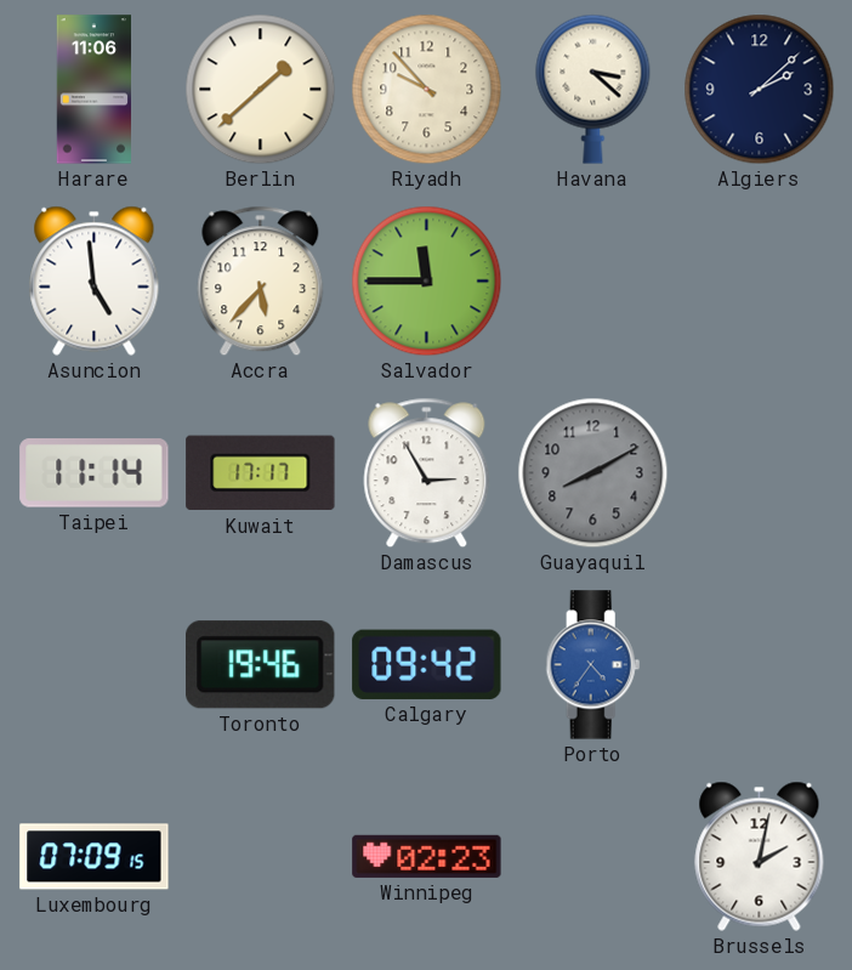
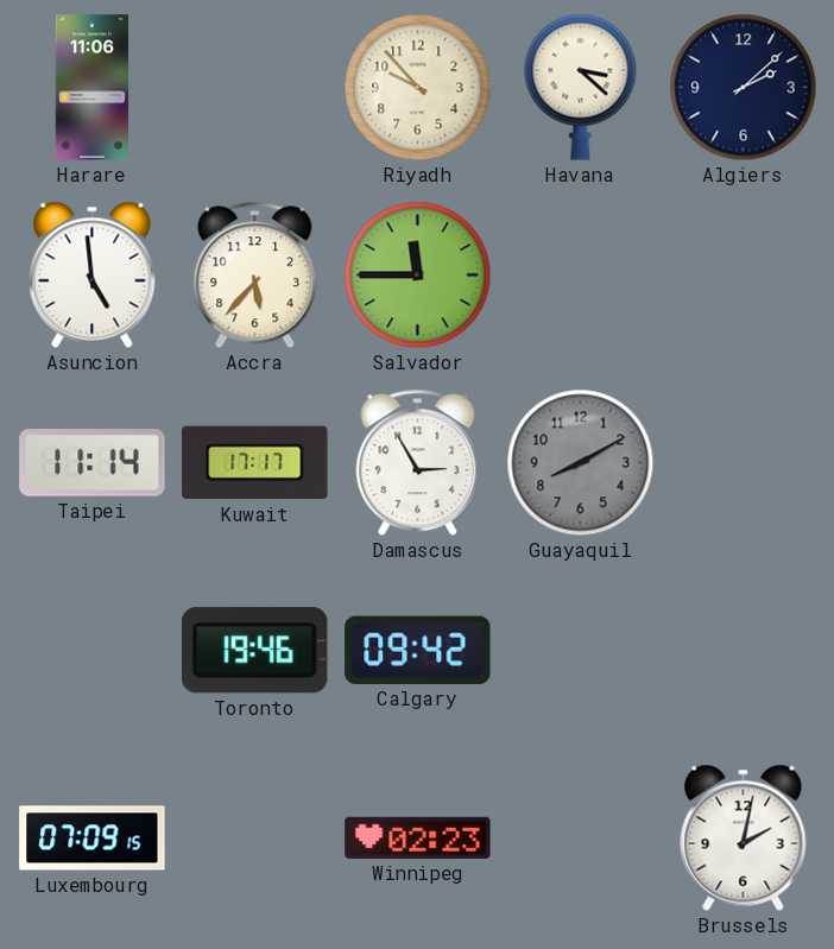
Berlin: 1:38 -> none
Porto: 4:36 -> none
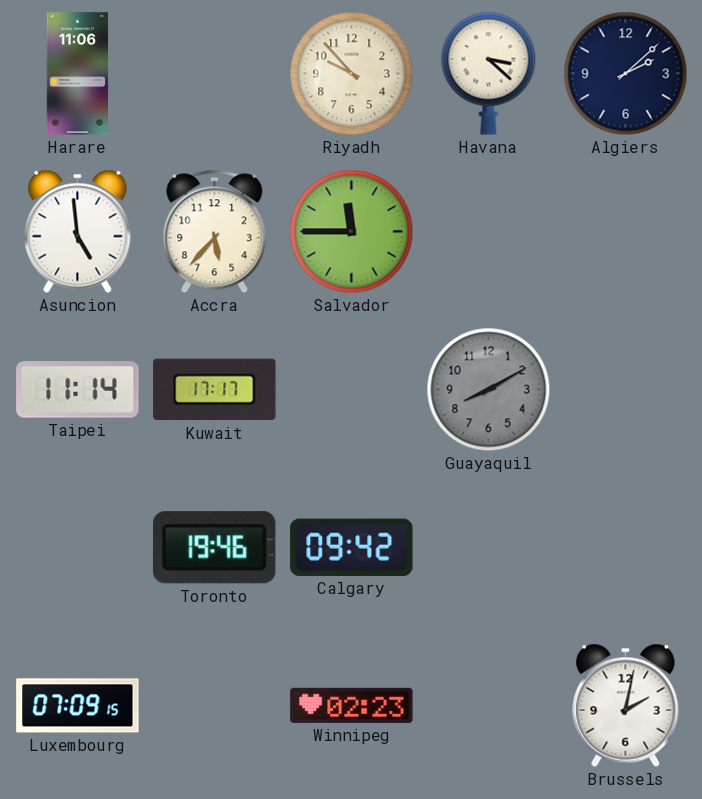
Damascus: 2:55 -> none
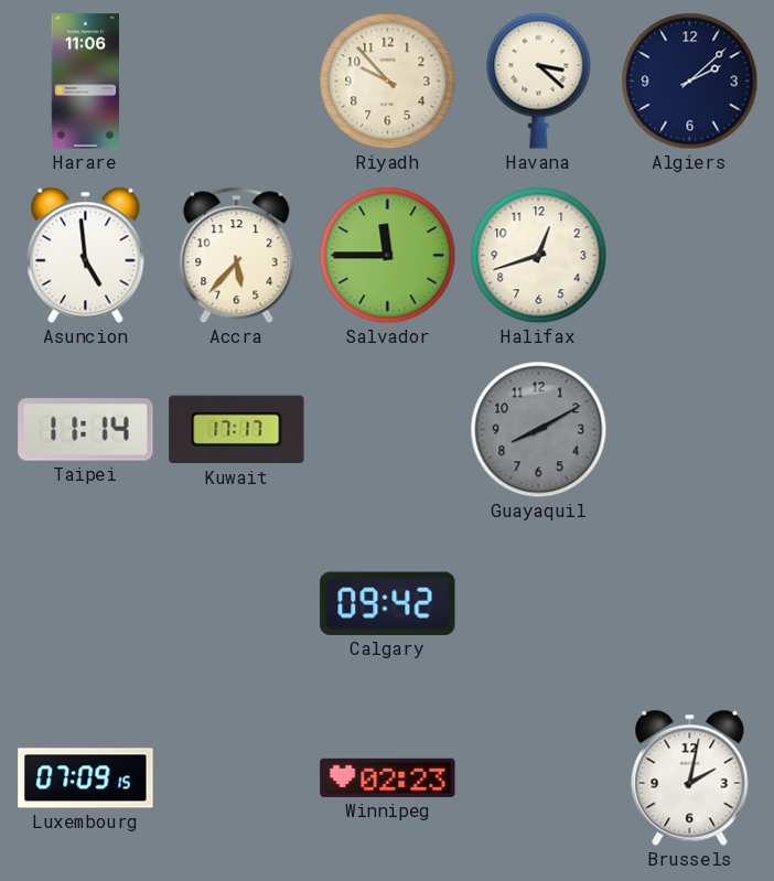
Halifax: none -> 12:42
Toronto: 19:46 -> none
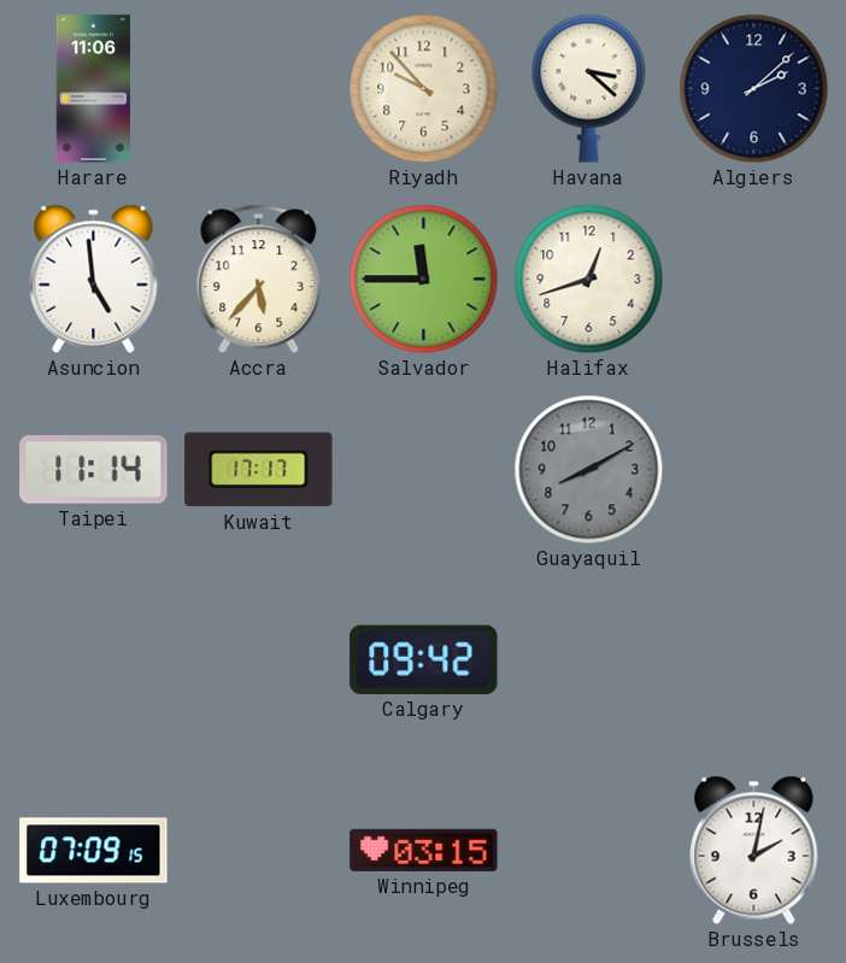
Winnipeg: 02:23 -> 03:15
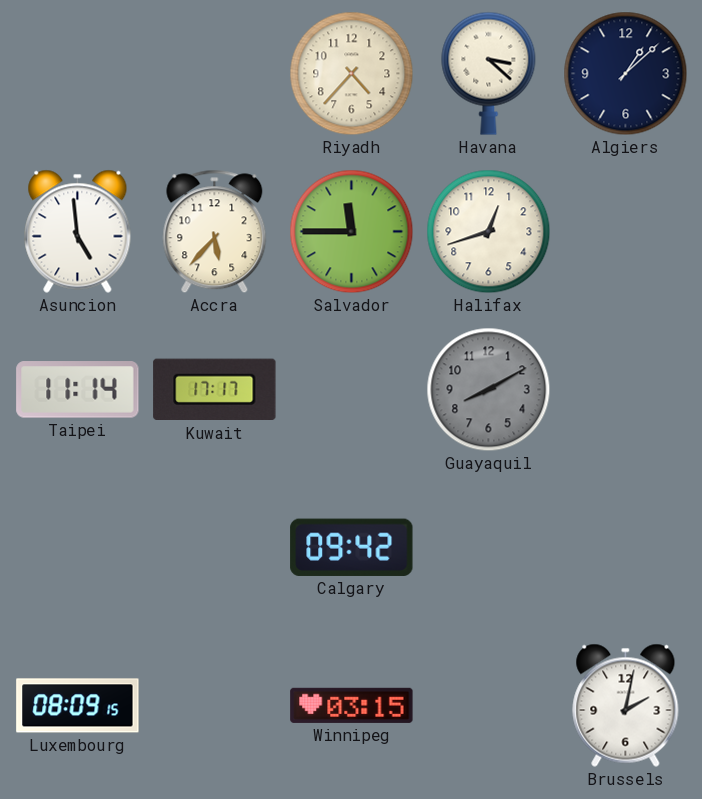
Harare: 11:06 -> none
Riyadh: 9:53 -> 4:37
Algiers: 2:08 -> 1:08
Luxembourg: 07:09 -> 08:09
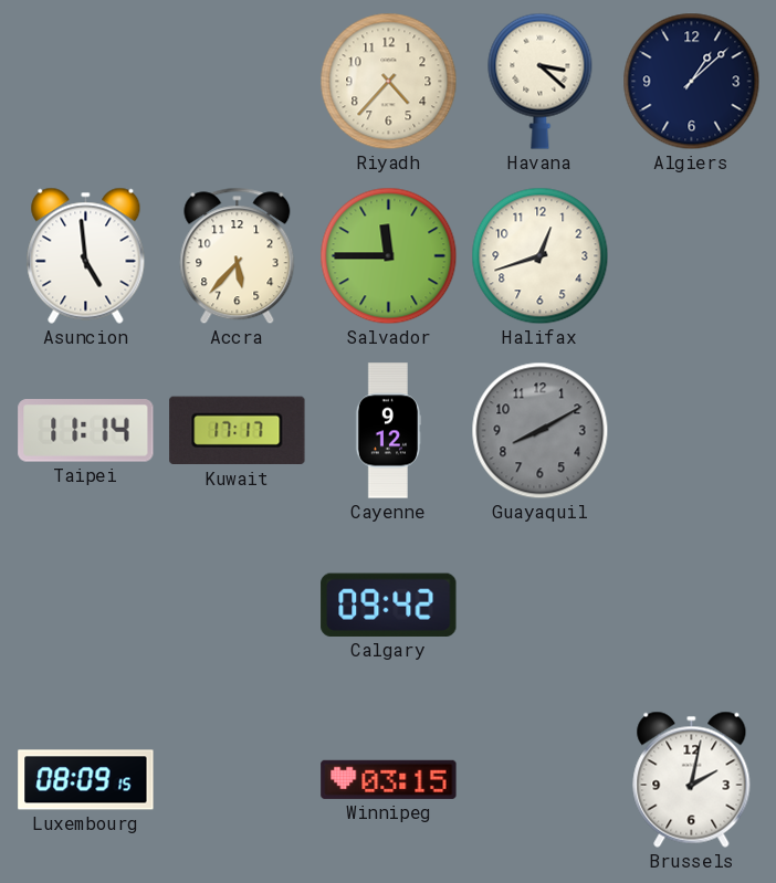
Cayenne: none -> 9:12
